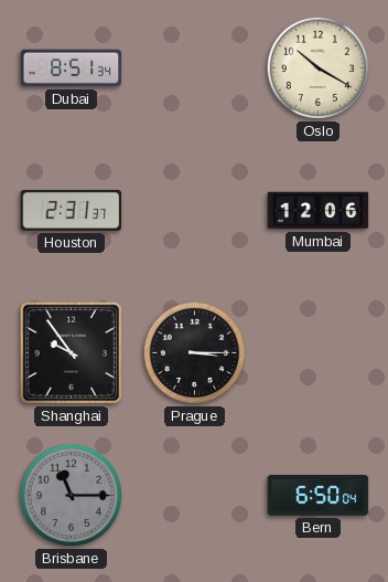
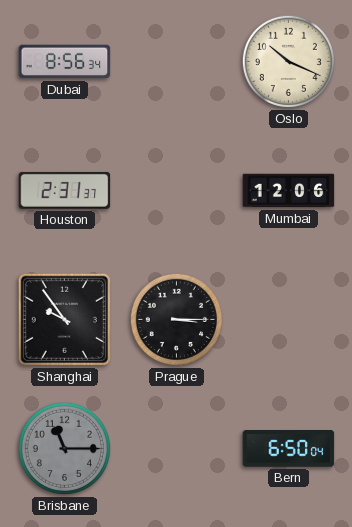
Dubai: 8:51 -> 8:56
Oslo: 10:20 -> 10:19
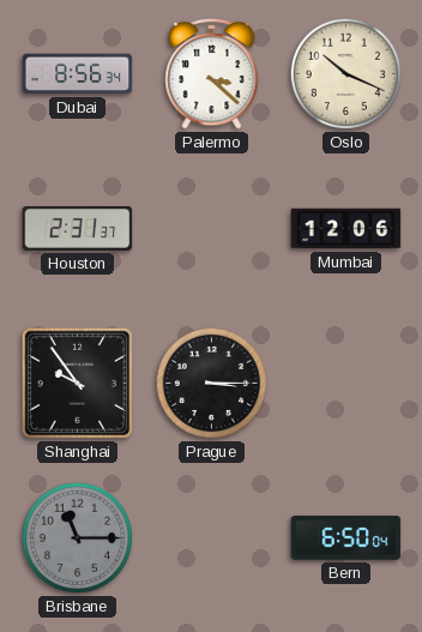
Palermo: none -> 3:22
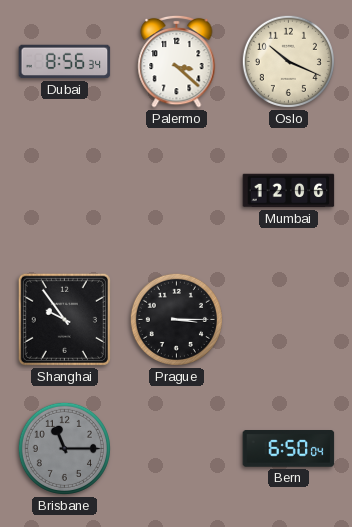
Houston: 2:31 -> none
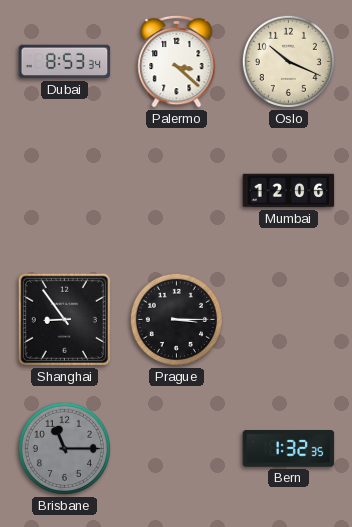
Dubai: 8:56 -> 8:53
Shanghai: 9:54 -> 8:54
Bern: 6:50 -> 1:32
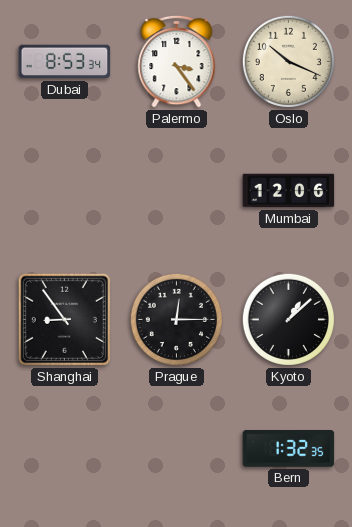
Palermo: 3:22 -> 3:24
Prague: 3:15 -> 12:15
Kyoto: none -> 1:08
Brisbane: 11:15 -> none
